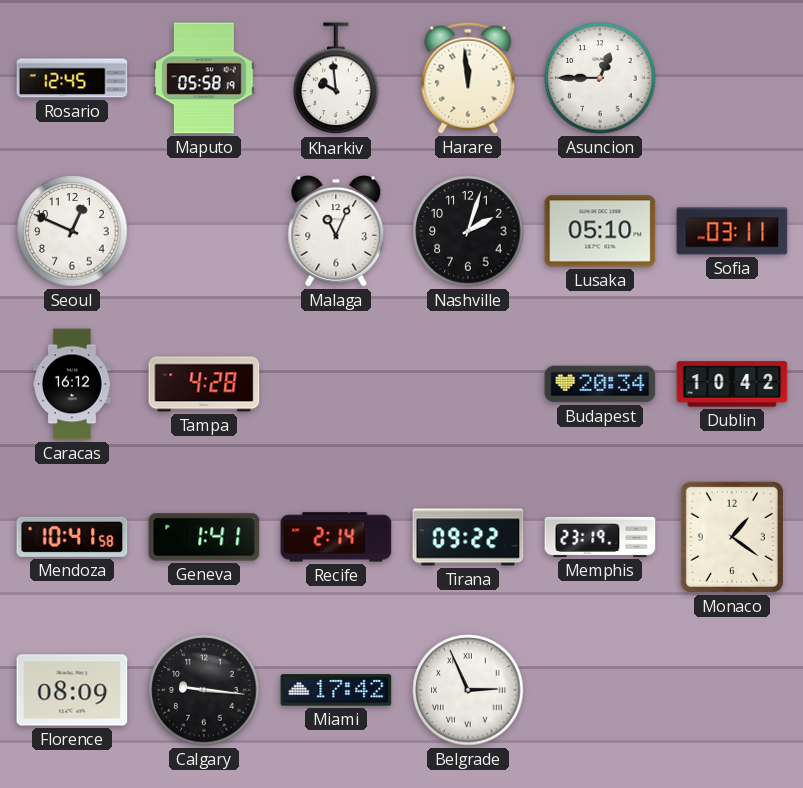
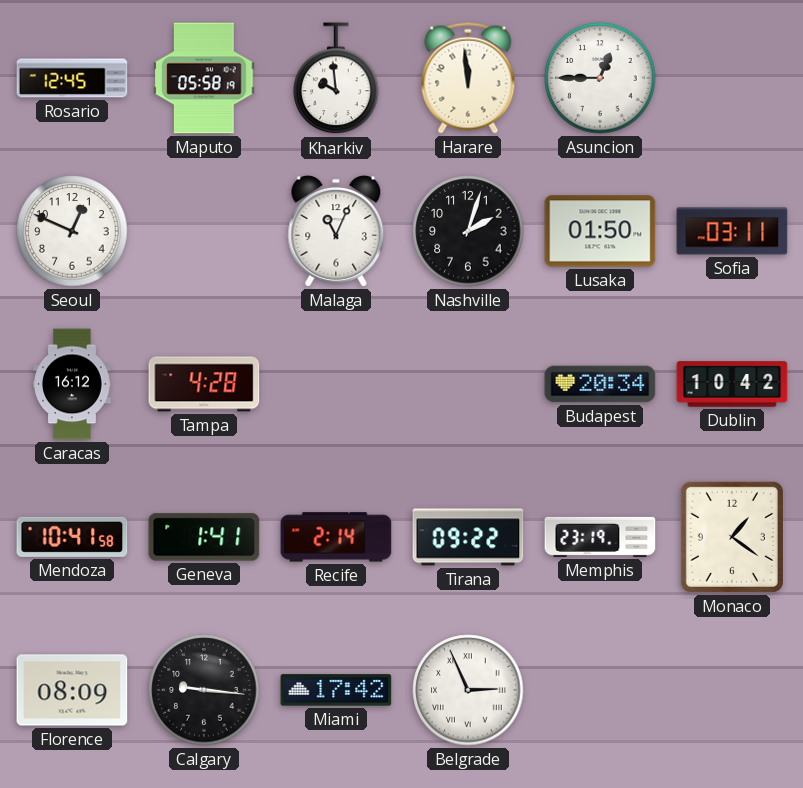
Lusaka: 05:10 -> 01:50
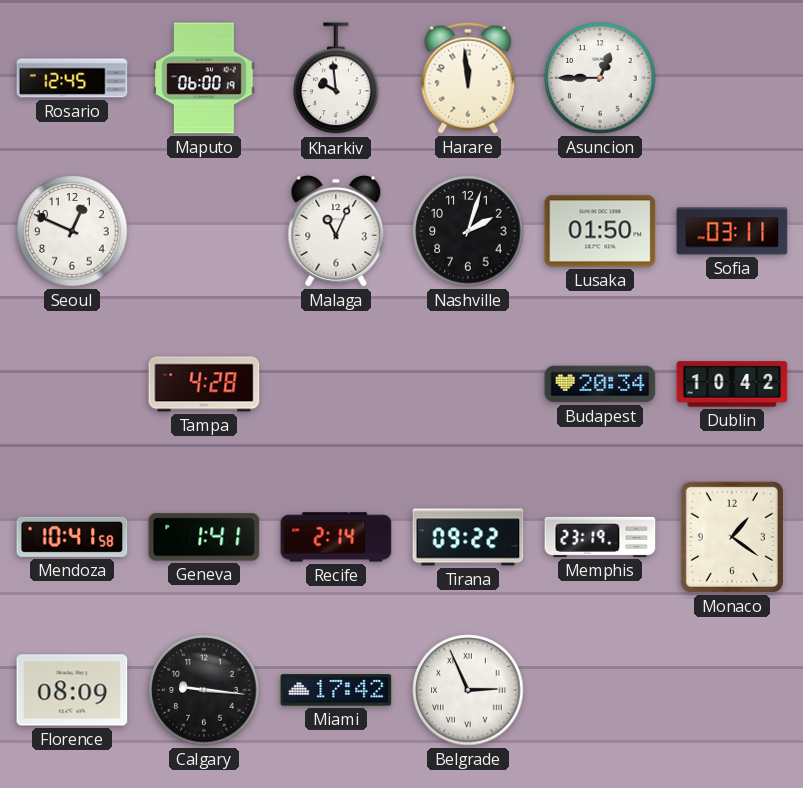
Maputo: 05:58 -> 06:00
Caracas: 16:12 -> none
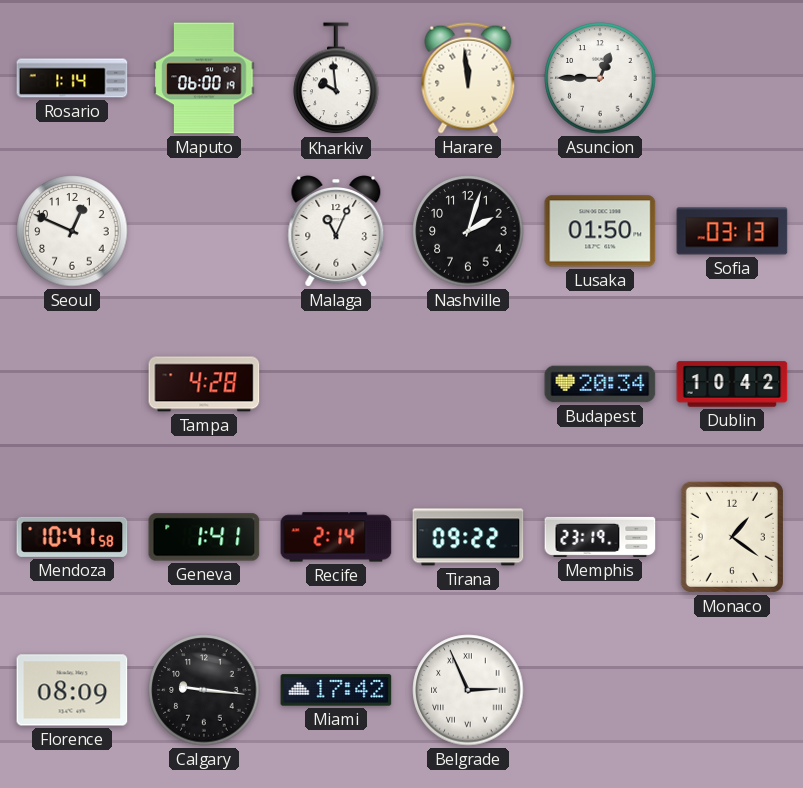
Rosario: 12:45 -> 1:14
Sofia: 03:11 -> 03:13
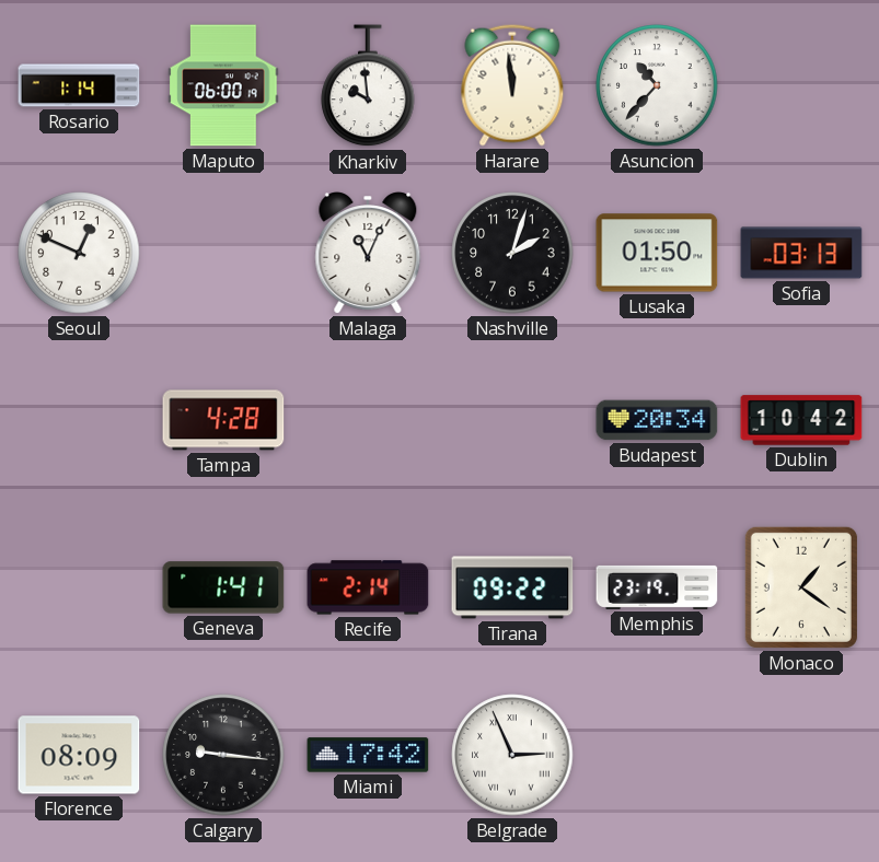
Asuncion: 12:45 -> 10:37
Mendoza: 10:41 -> none
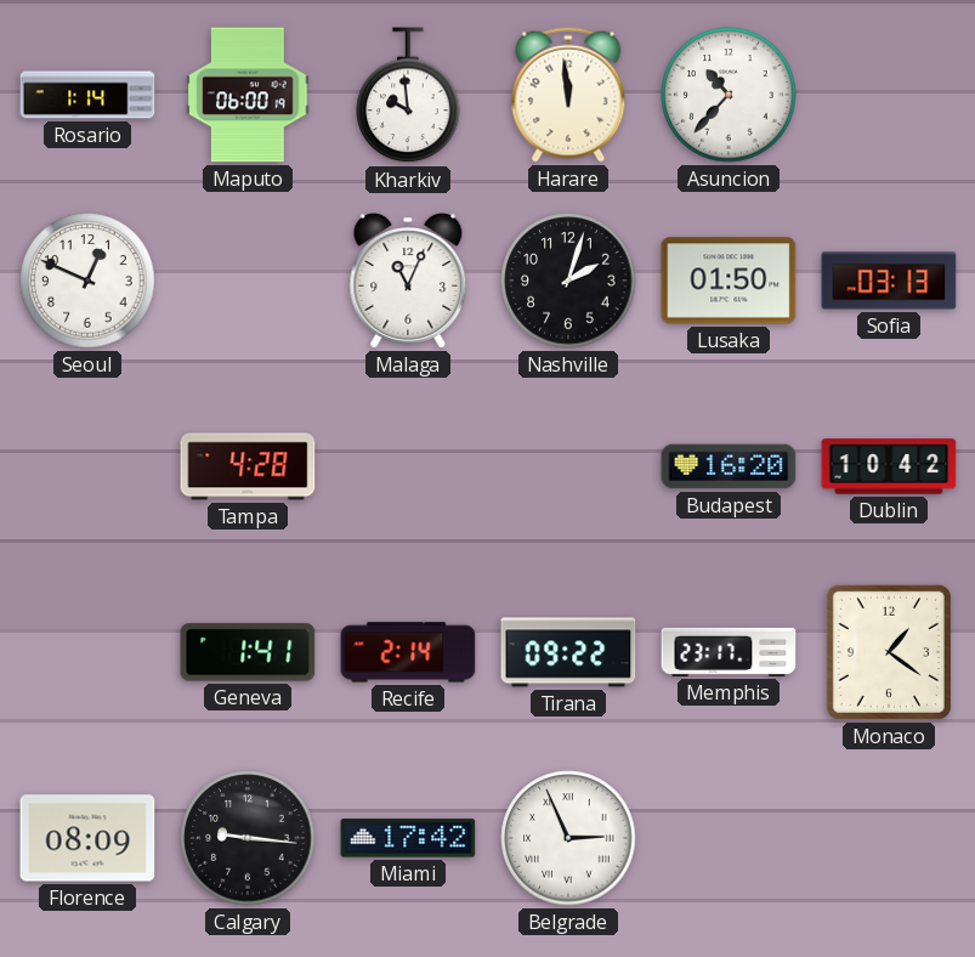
Budapest: 20:34 -> 16:20
Memphis: 23:19 -> 23:17
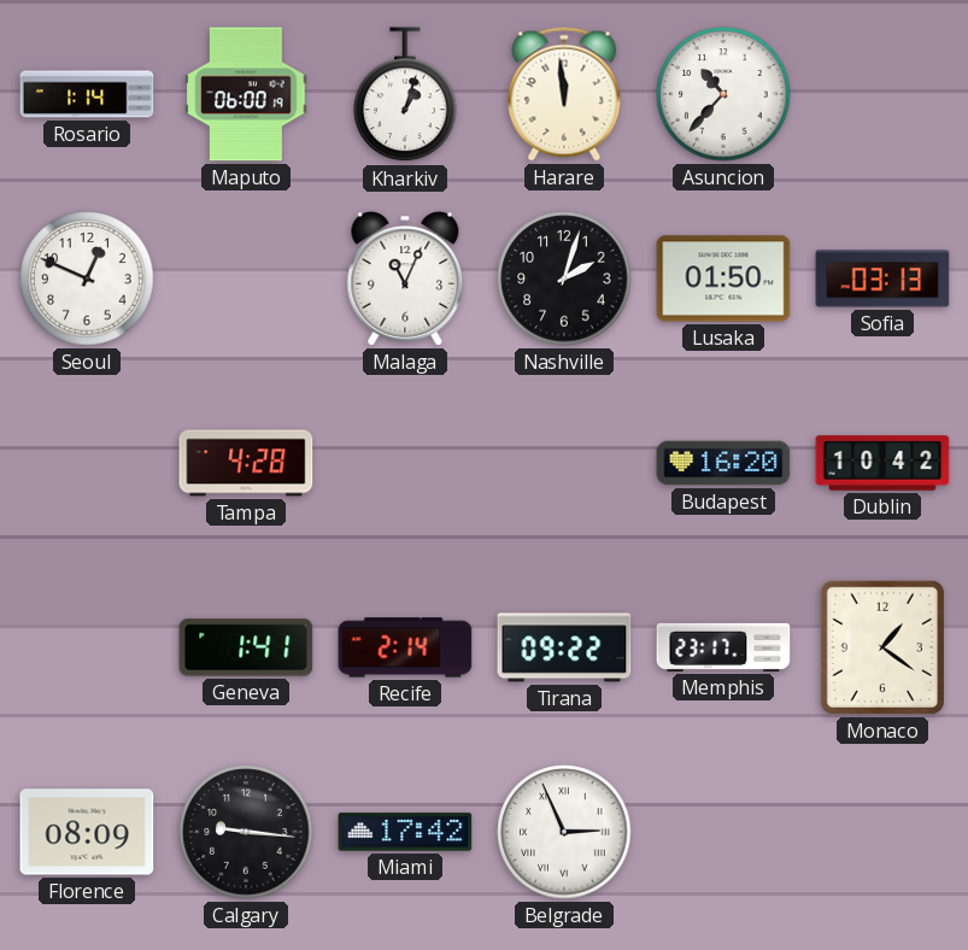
Kharkiv: 9:59 -> 1:03
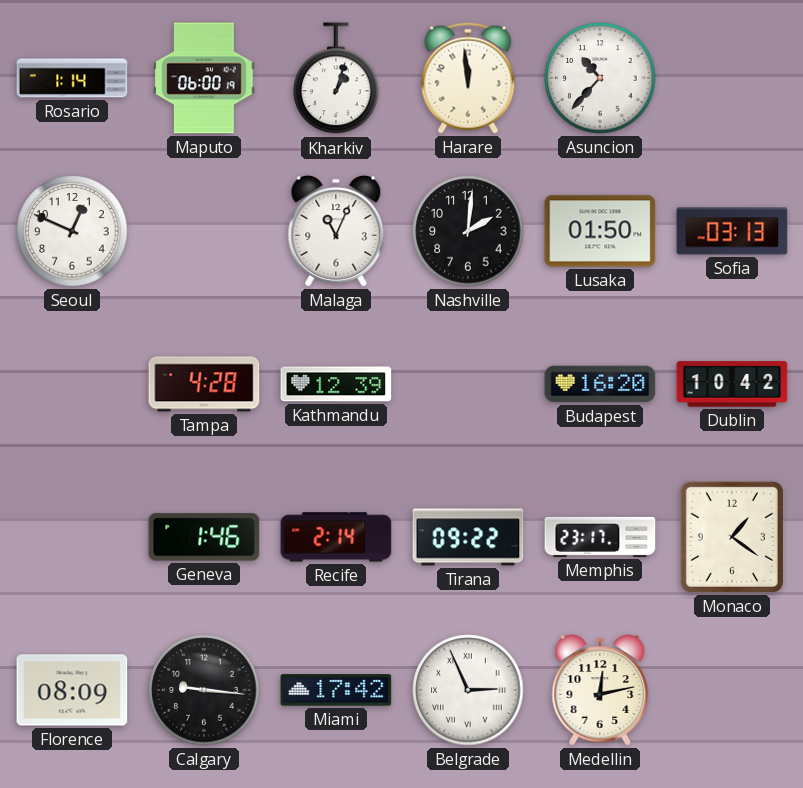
Nashville: 2:03 -> 2:01
Kathmandu: none -> 12:39
Geneva: 1:41 -> 1:46
Medellin: none -> 12:13
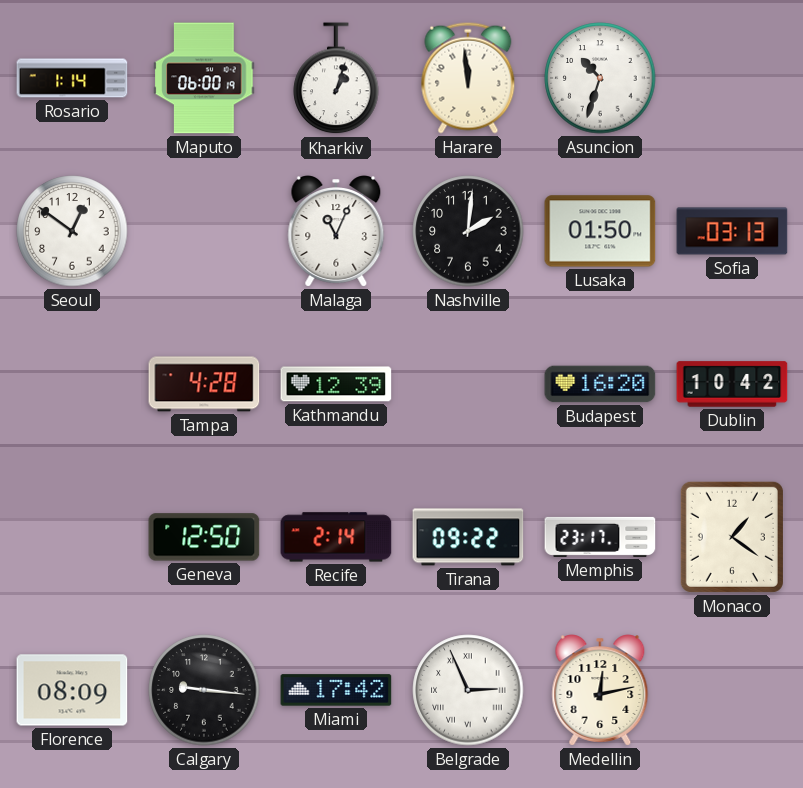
Asuncion: 10:37 -> 10:33
Seoul: 12:49 -> 12:51
Geneva: 1:46 -> 12:50
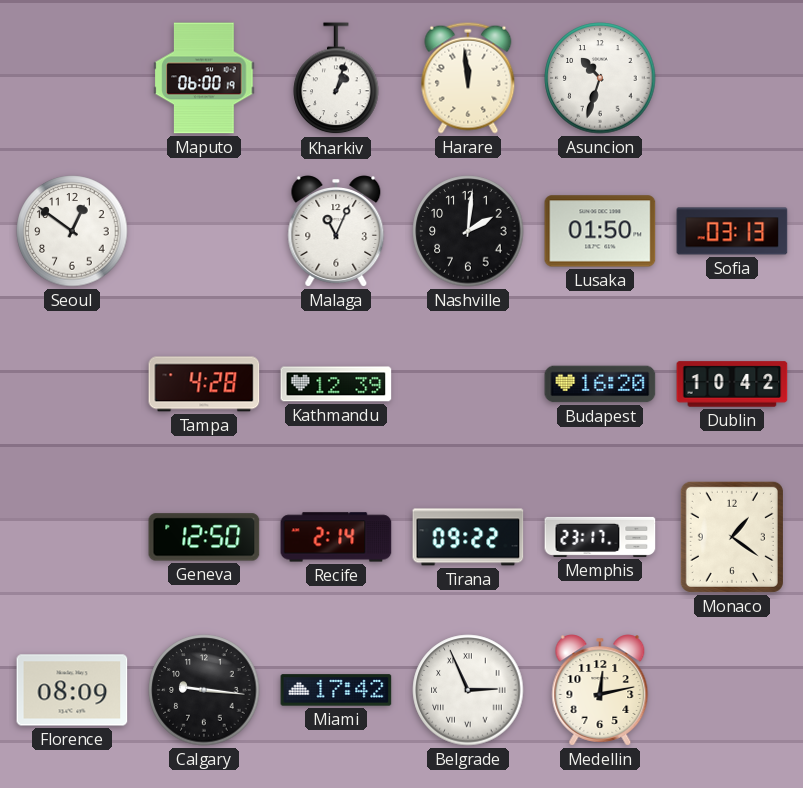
Rosario: 1:14 -> none
